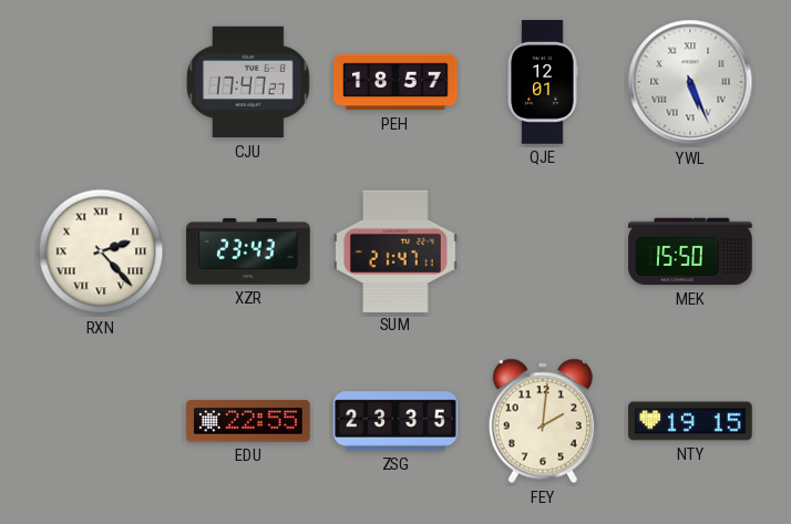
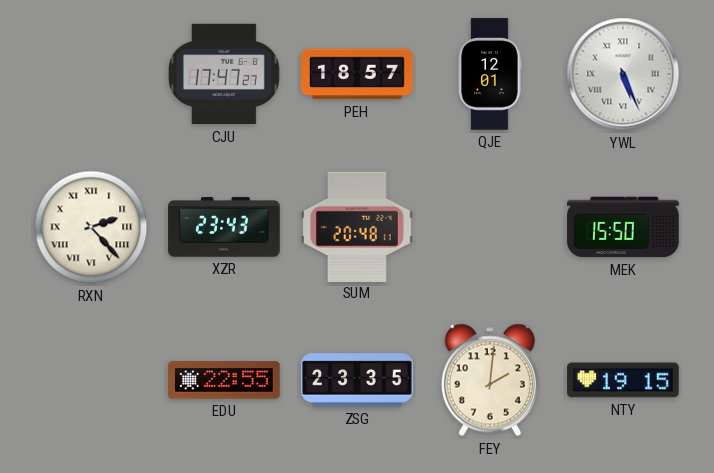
SUM: 21:47 -> 20:48
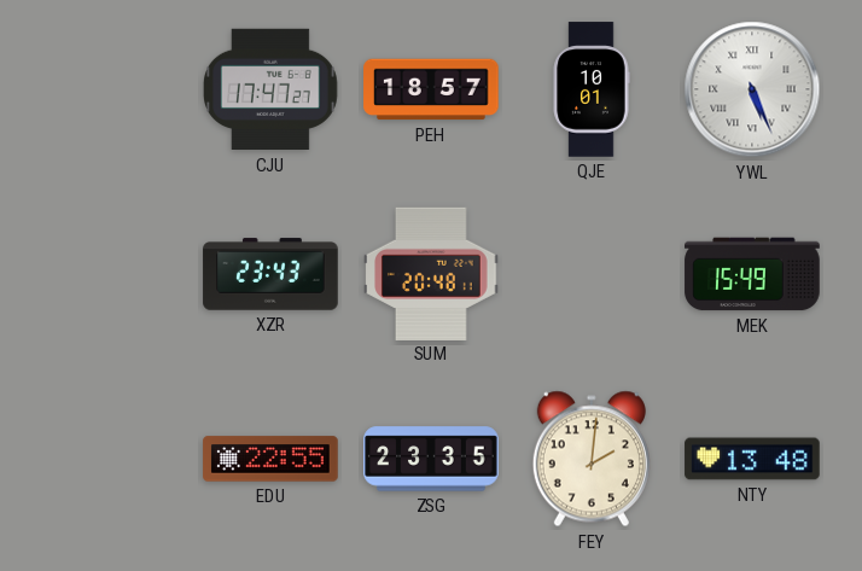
QJE: 12:01 -> 10:01
RXN: 2:23 -> none
MEK: 15:50 -> 15:49
NTY: 19:15 -> 13:48
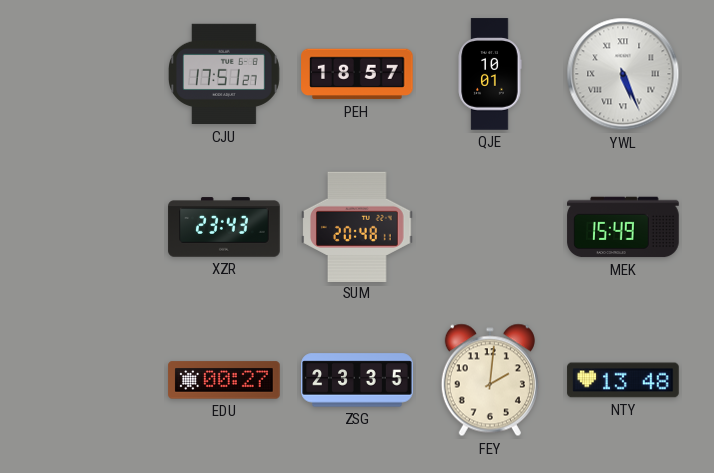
CJU: 17:47 -> 17:51
EDU: 22:55 -> 00:27
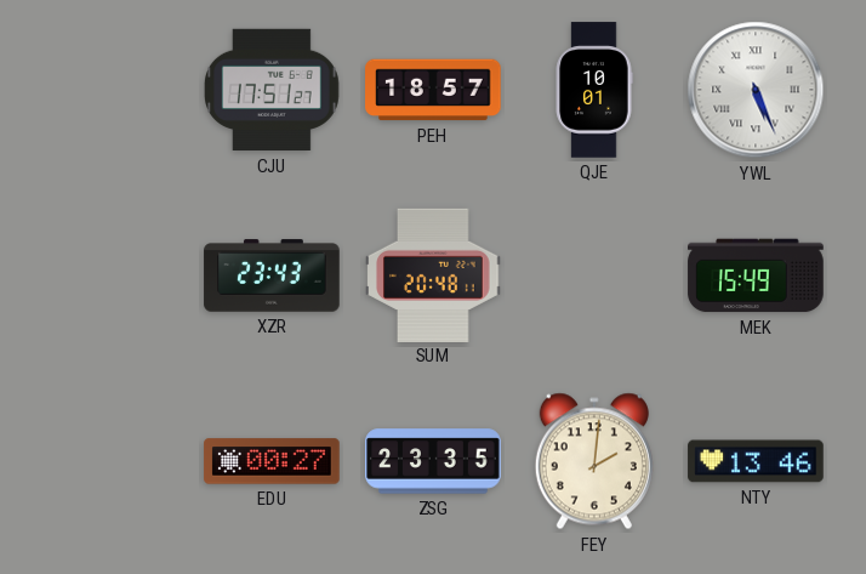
NTY: 13:48 -> 13:46
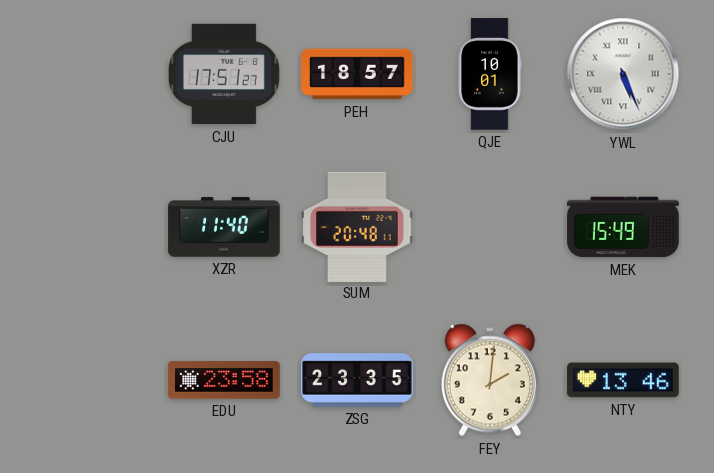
XZR: 23:43 -> 11:40
EDU: 00:27 -> 23:58
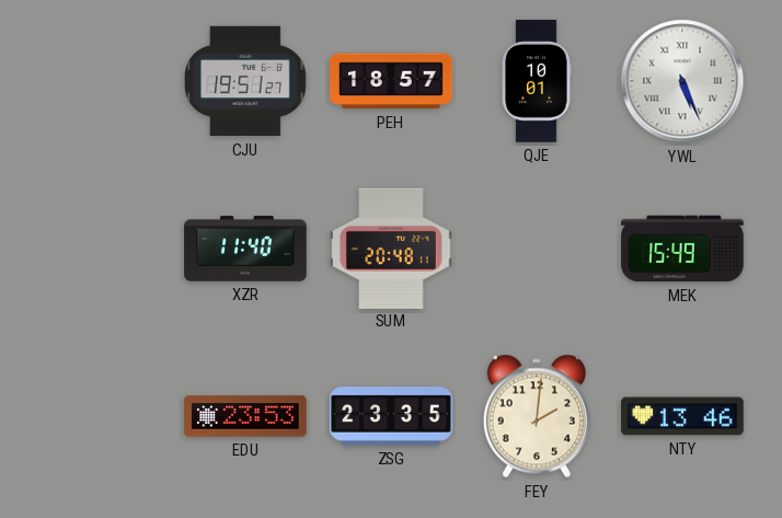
CJU: 17:51 -> 19:51
EDU: 23:58 -> 23:53
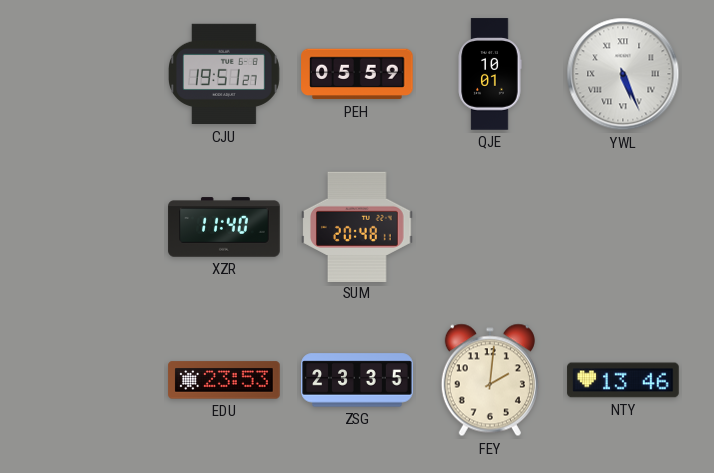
PEH: 18:57 -> 05:59
MEK: 15:49 -> none
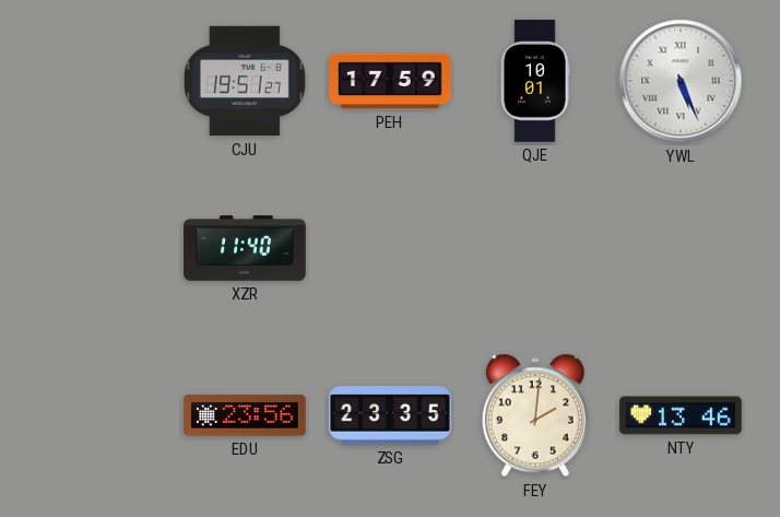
PEH: 05:59 -> 17:59
SUM: 20:48 -> none
EDU: 23:53 -> 23:56
